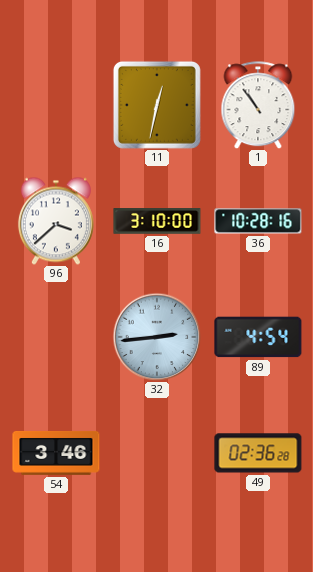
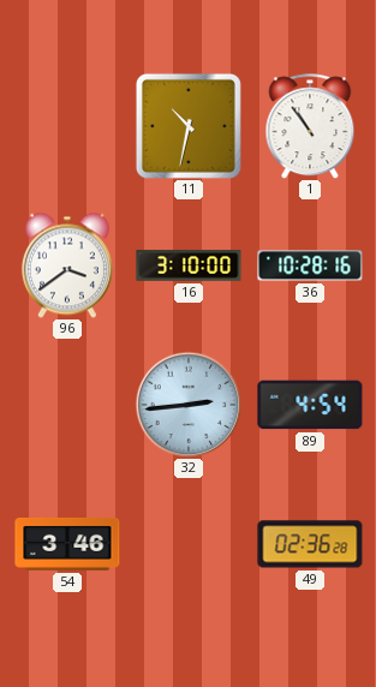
11: 12:32 -> 10:32
96: 3:38 -> 3:39
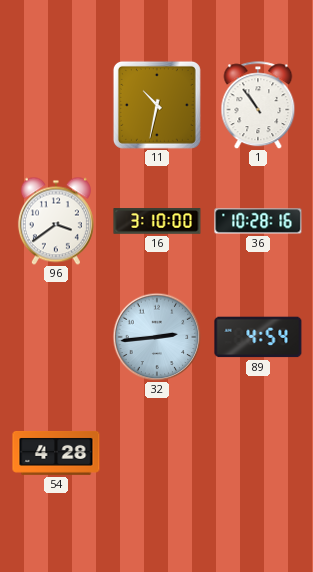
54: 3:46 -> 4:28
49: 02:36 -> none
